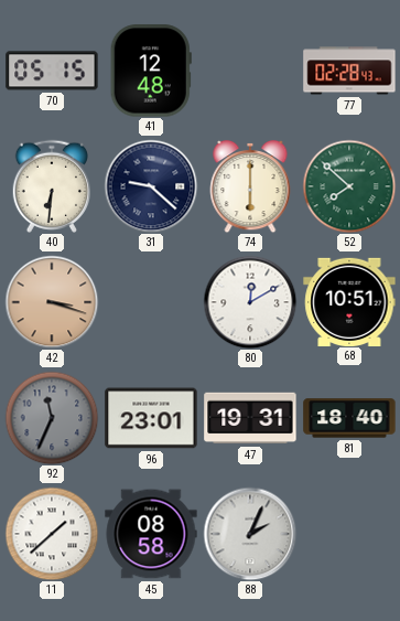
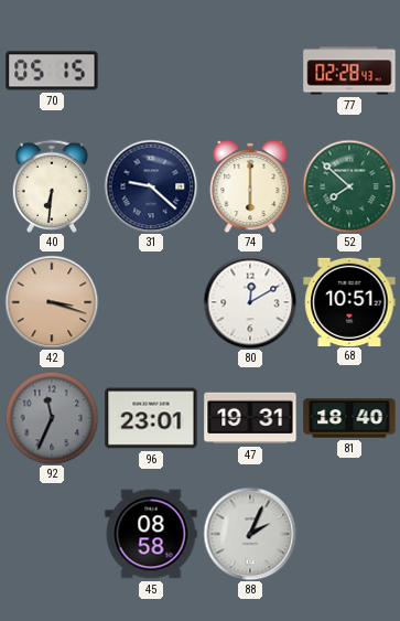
41: 12:48 -> none
11: 1:38 -> none
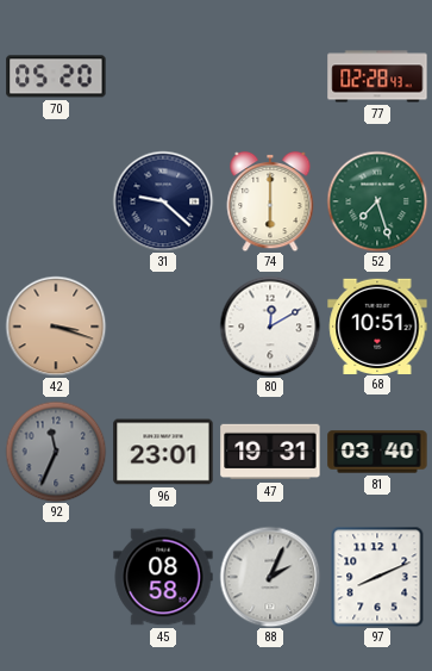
70: 05:15 -> 05:20
40: 6:31 -> none
52: 7:52 -> 7:27
81: 18:40 -> 03:40
97: none -> 8:11
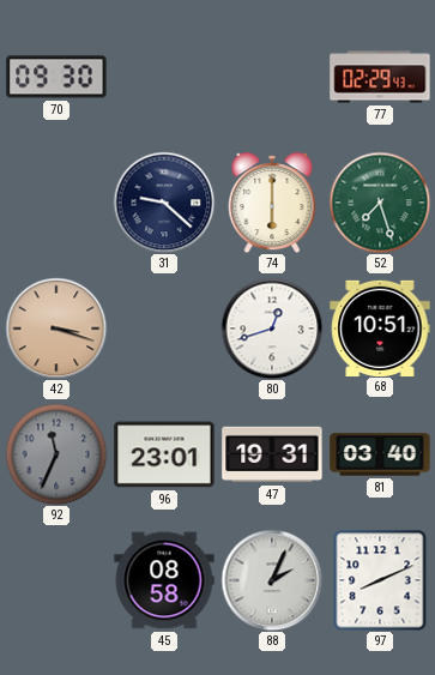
70: 05:20 -> 09:30
77: 02:28 -> 02:29
80: 12:10 -> 12:42
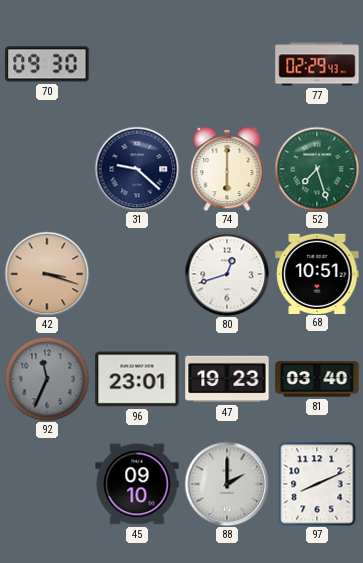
47: 19:31 -> 19:23
45: 08:58 -> 09:10
88: 2:04 -> 2:00
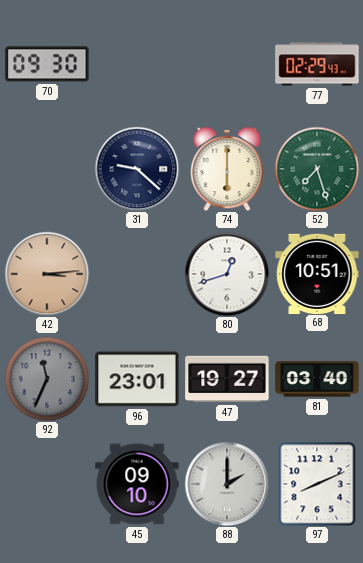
42: 3:18 -> 3:14
47: 19:23 -> 19:27
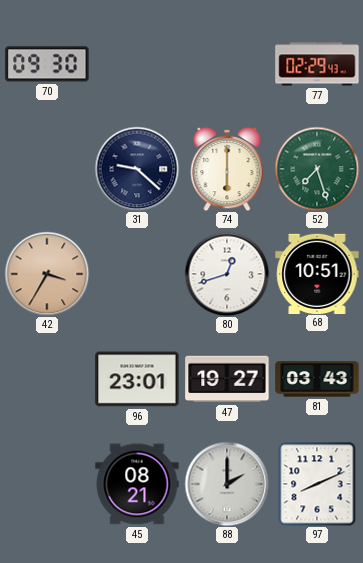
42: 3:14 -> 3:35
92: 11:34 -> none
81: 03:40 -> 03:43
45: 09:10 -> 08:21
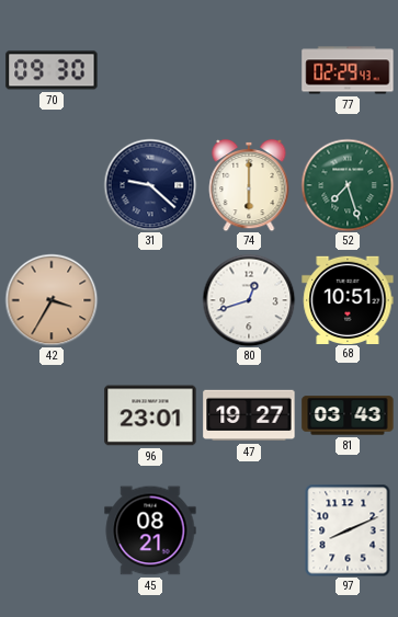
88: 2:00 -> none
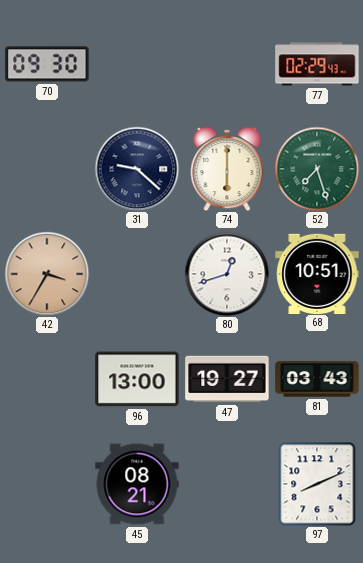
96: 23:01 -> 13:00
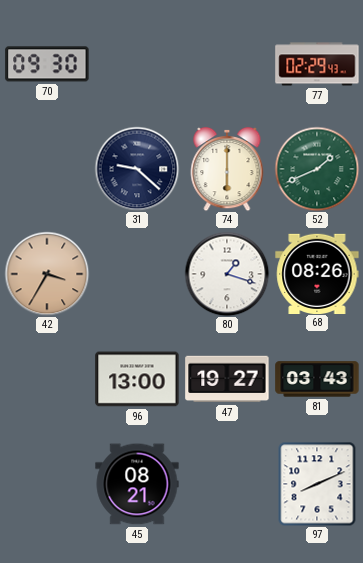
52: 7:27 -> 1:41
80: 12:42 -> 1:18
68: 10:51 -> 08:26
